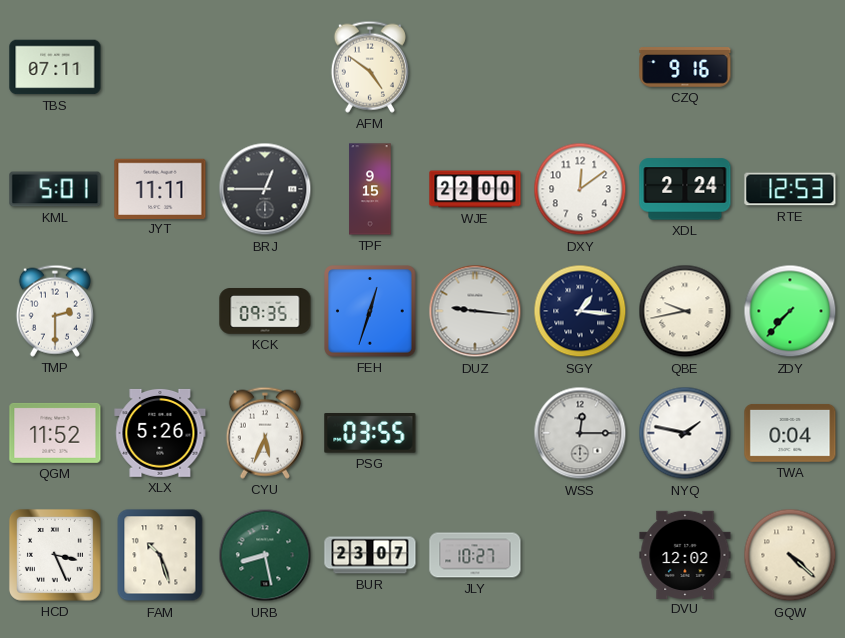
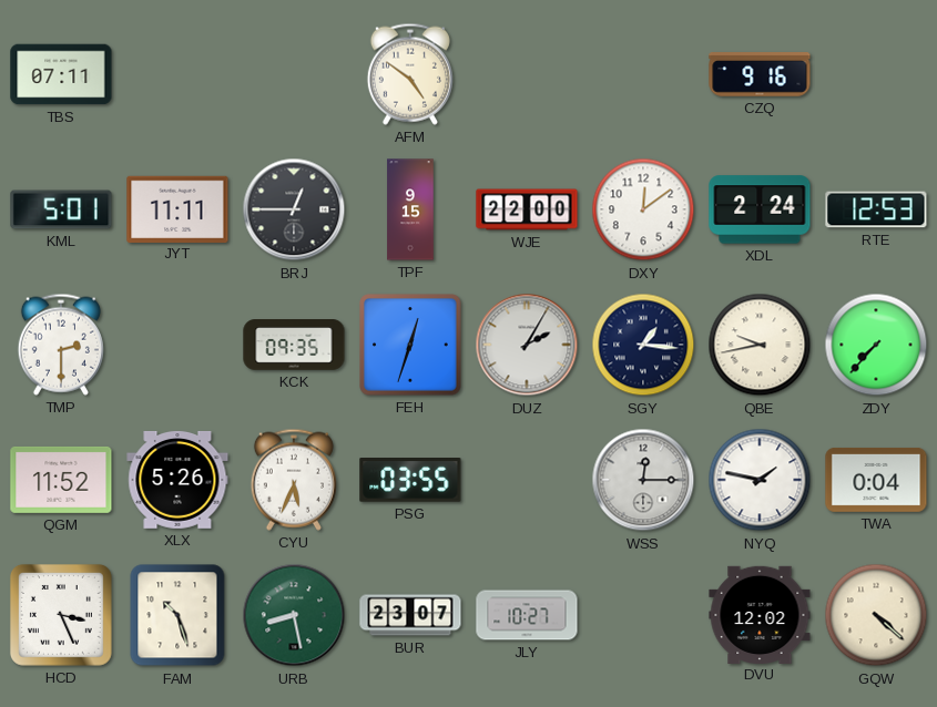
DUZ: 9:16 -> 2:05
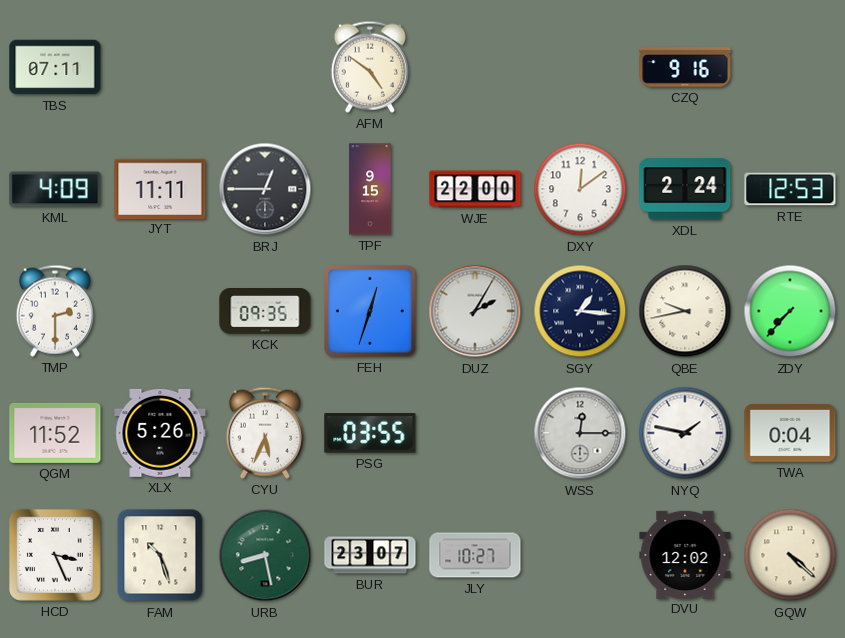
KML: 5:01 -> 4:09
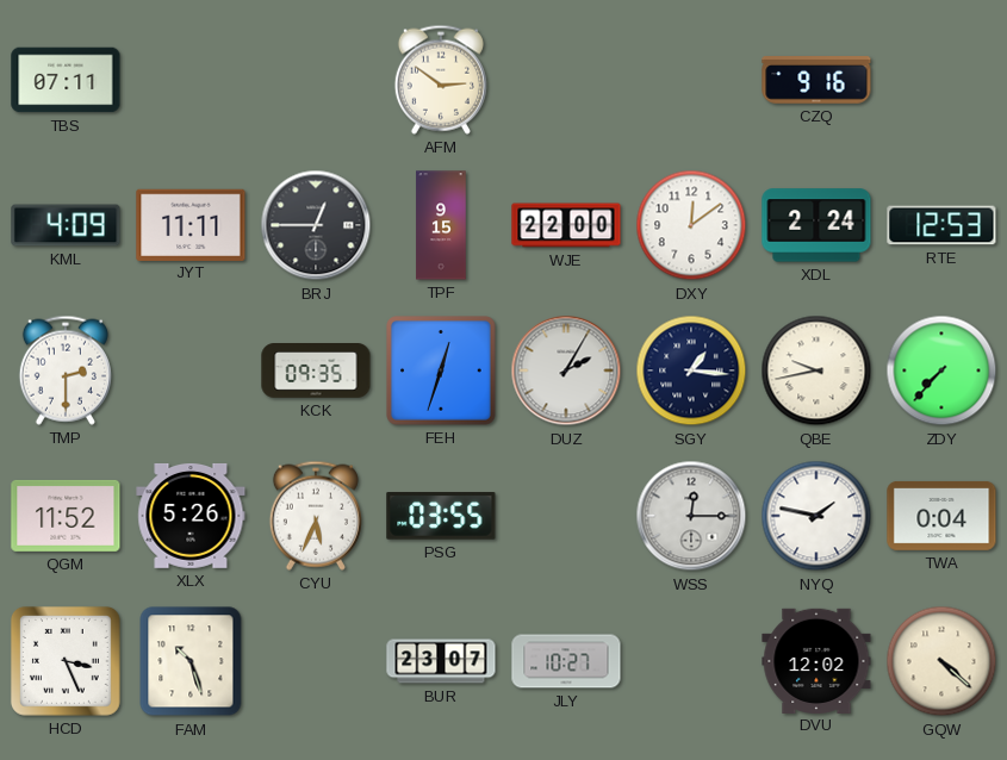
AFM: 4:51 -> 2:51
URB: 8:28 -> none
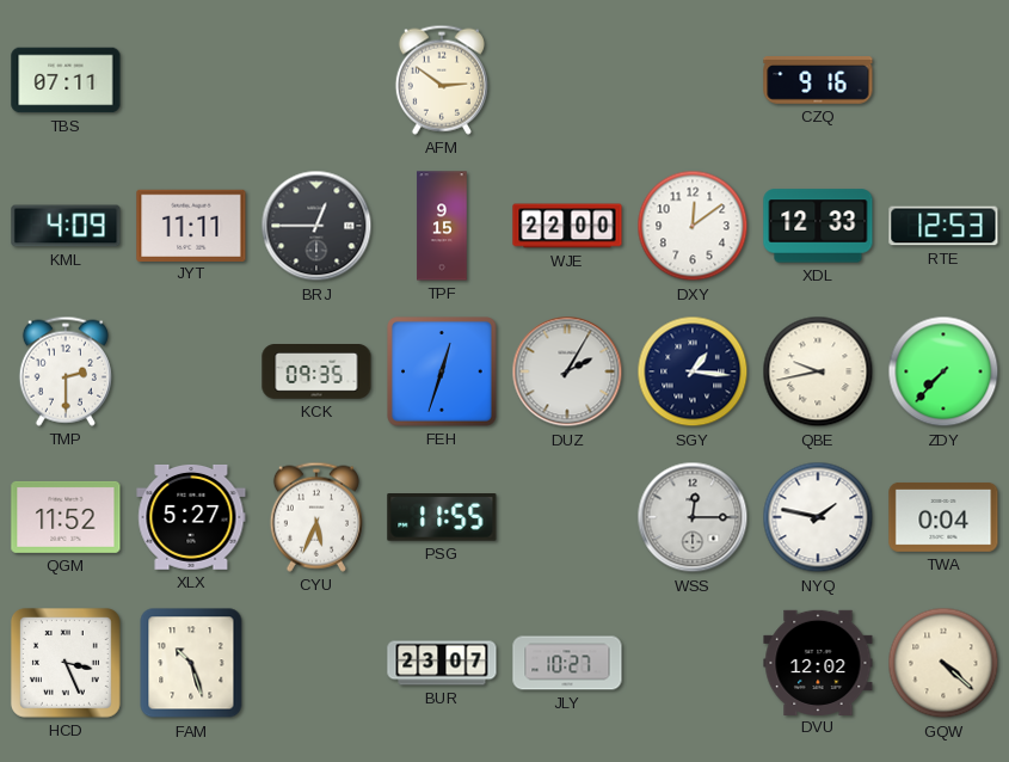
XDL: 2:24 -> 12:33
XLX: 5:26 -> 5:27
PSG: 03:55 -> 11:55
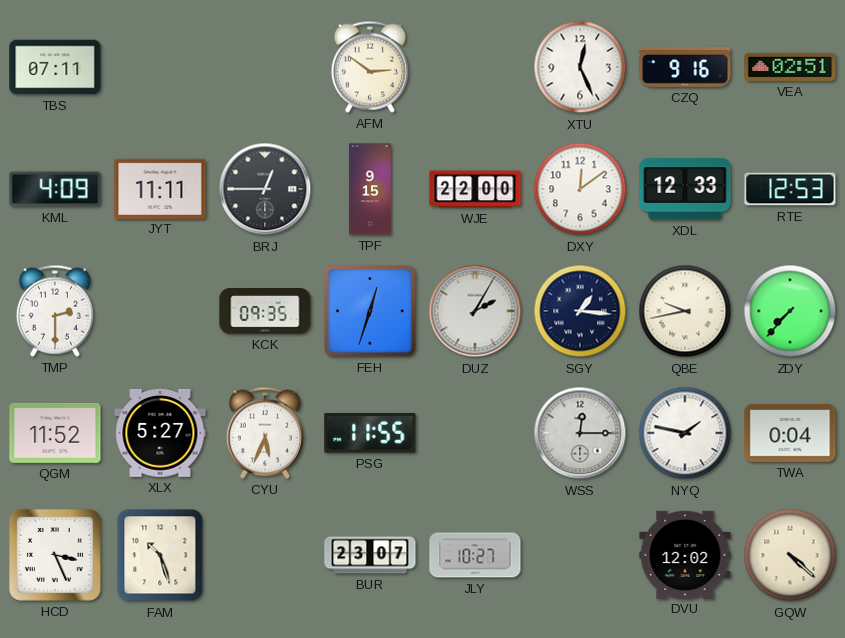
XTU: none -> 12:26
VEA: none -> 02:51
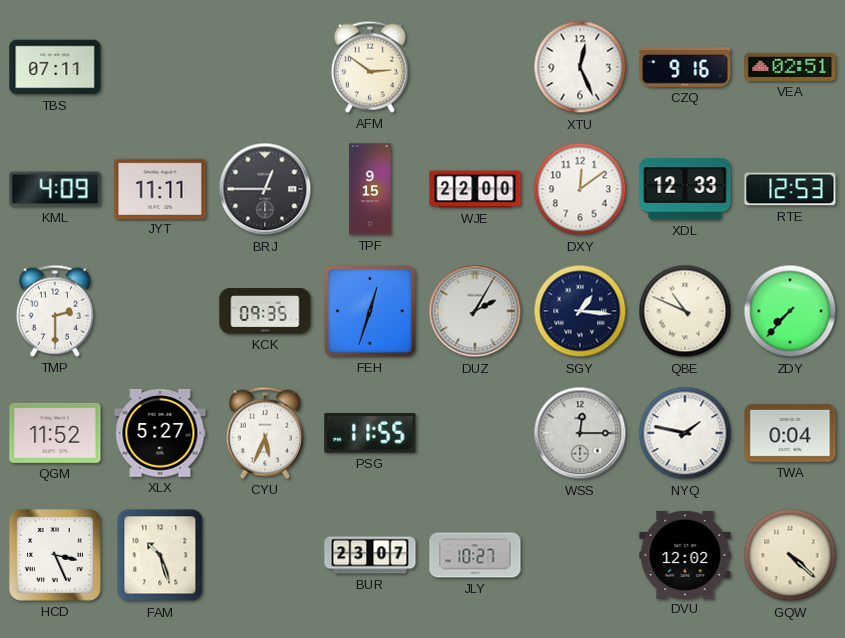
QBE: 9:43 -> 10:49
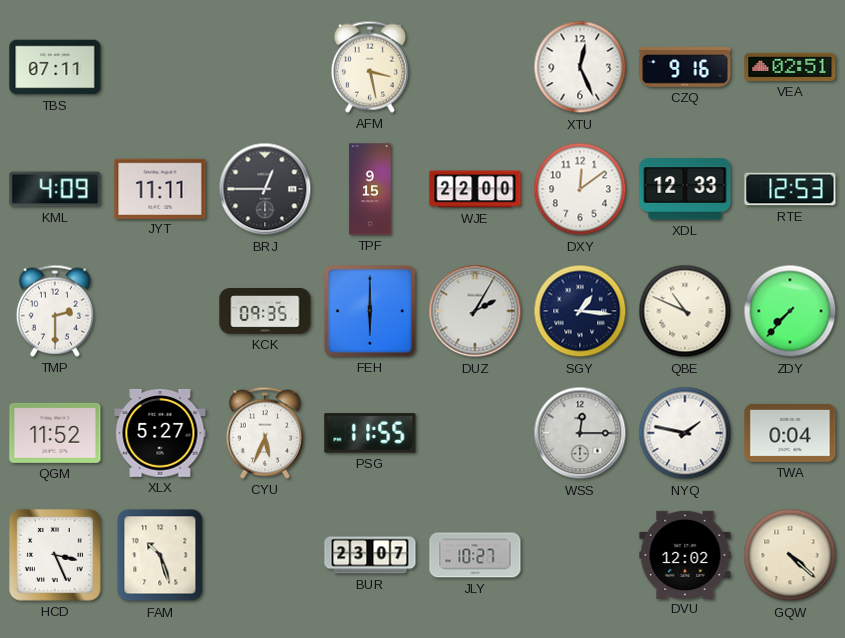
AFM: 2:51 -> 3:28
FEH: 12:33 -> 6:00
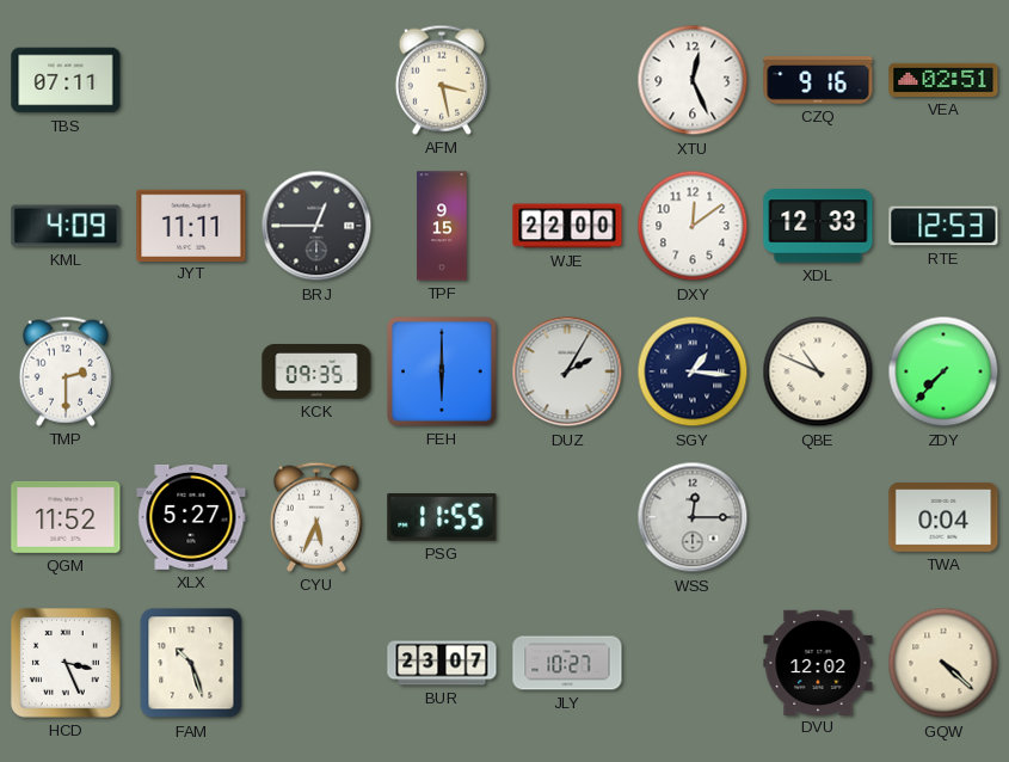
NYQ: 1:47 -> none
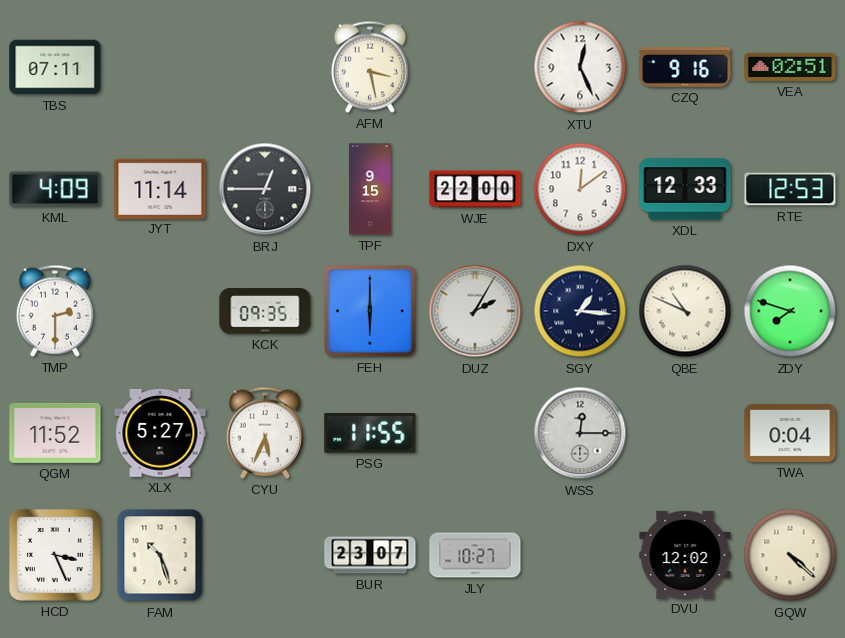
JYT: 11:11 -> 11:14
ZDY: 7:37 -> 7:48
